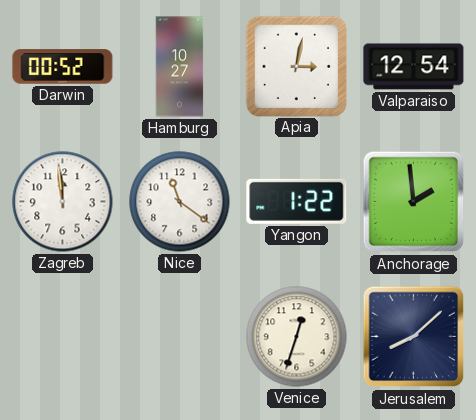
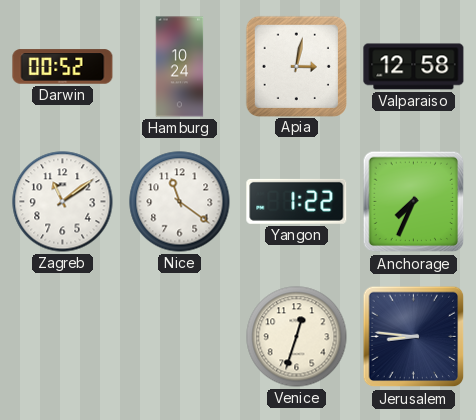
Hamburg: 10:27 -> 10:24
Valparaiso: 12:54 -> 12:58
Zagreb: 11:59 -> 11:09
Anchorage: 1:59 -> 7:34
Jerusalem: 8:08 -> 8:46
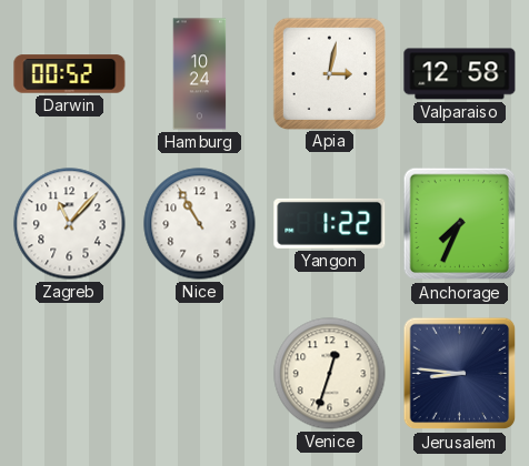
Zagreb: 11:09 -> 11:07
Nice: 11:21 -> 10:55
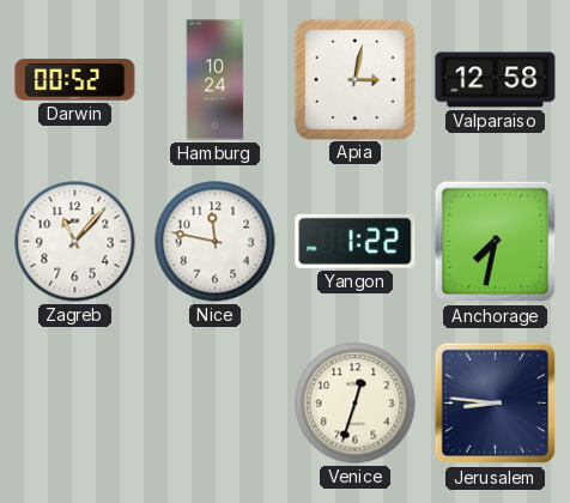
Nice: 10:55 -> 11:47
Anchorage: 7:34 -> 7:32
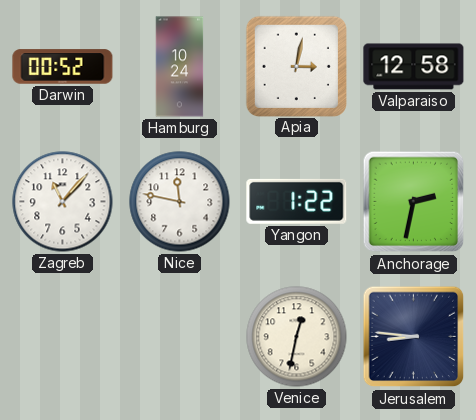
Anchorage: 7:32 -> 2:32
Venice: 12:33 -> 12:32
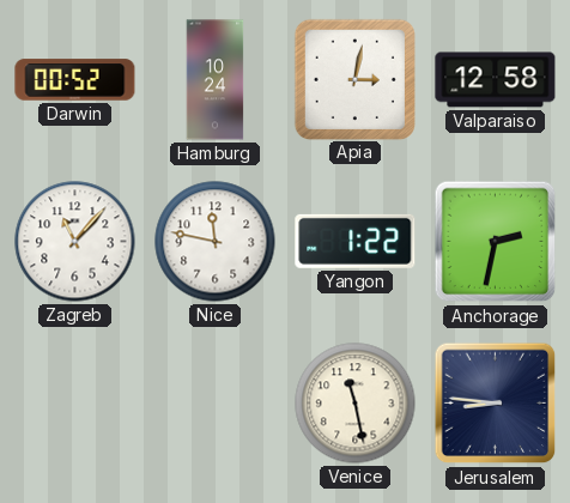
Venice: 12:32 -> 11:28
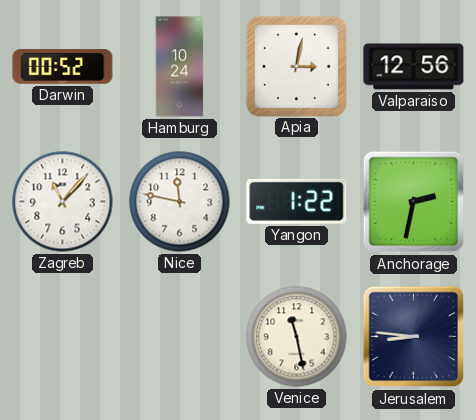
Valparaiso: 12:58 -> 12:56
